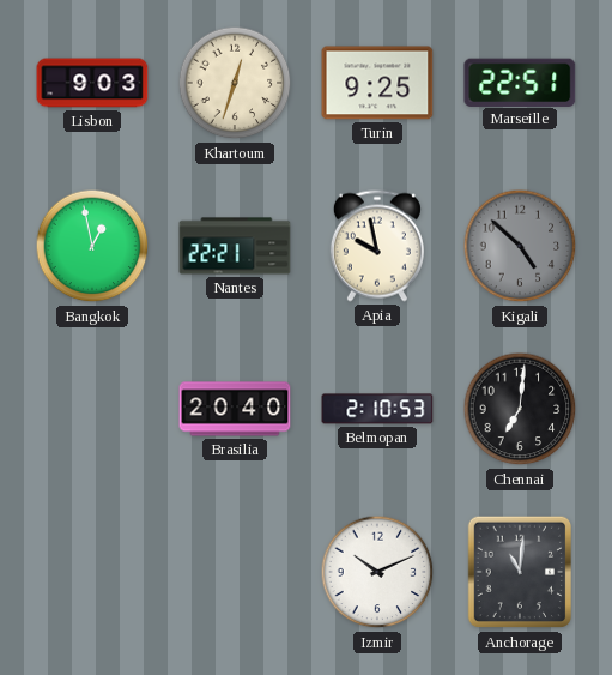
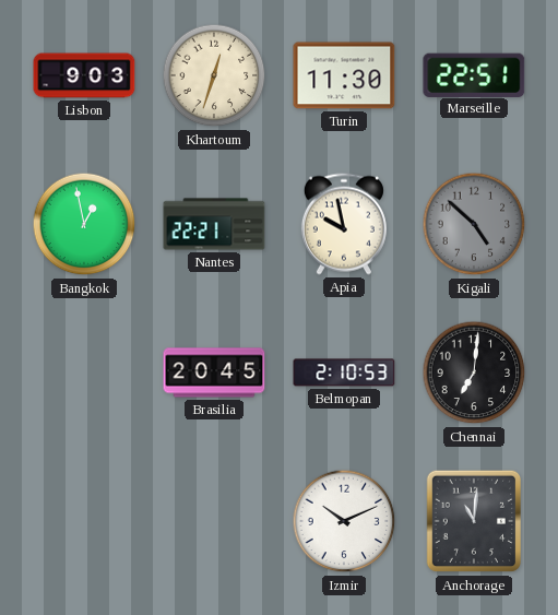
Turin: 9:25 -> 11:30
Brasilia: 20:40 -> 20:45
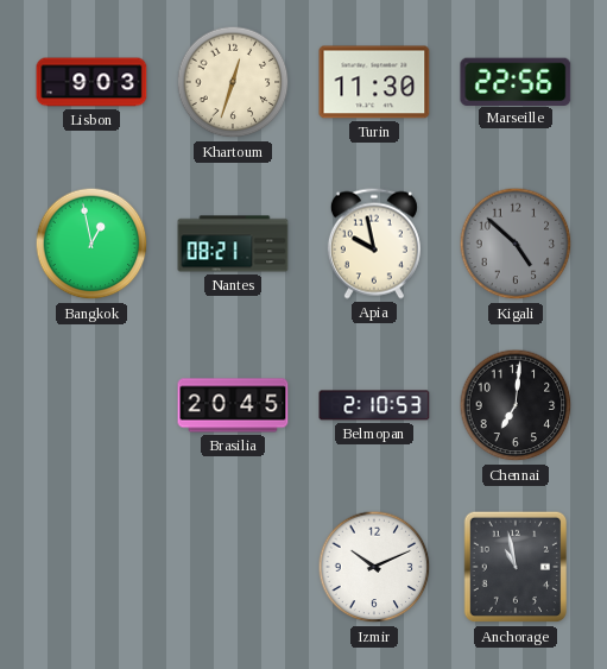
Marseille: 22:51 -> 22:56
Nantes: 22:21 -> 08:21
Anchorage: 11:01 -> 10:58
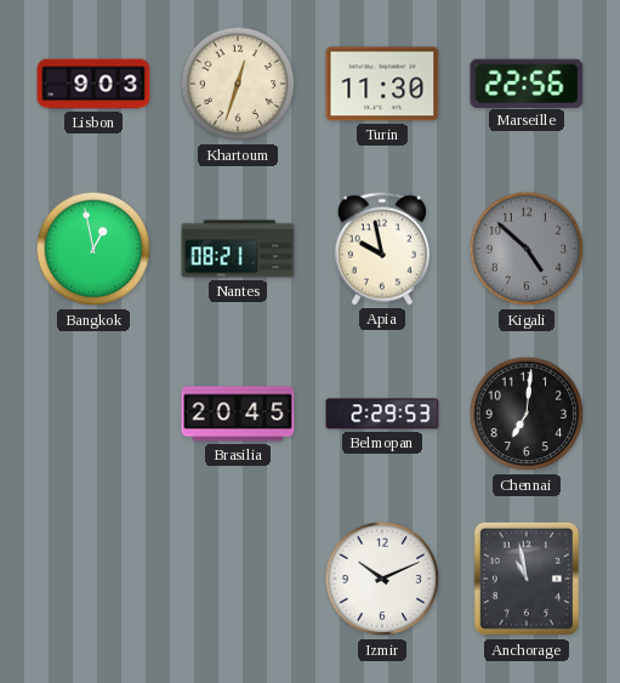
Belmopan: 2:10 -> 2:29
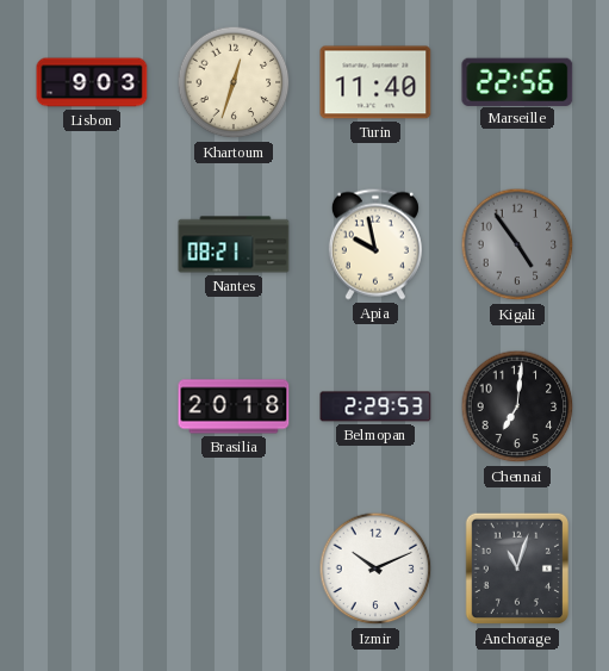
Turin: 11:30 -> 11:40
Bangkok: 12:58 -> none
Kigali: 4:52 -> 4:54
Brasilia: 20:45 -> 20:18
Anchorage: 10:58 -> 11:03
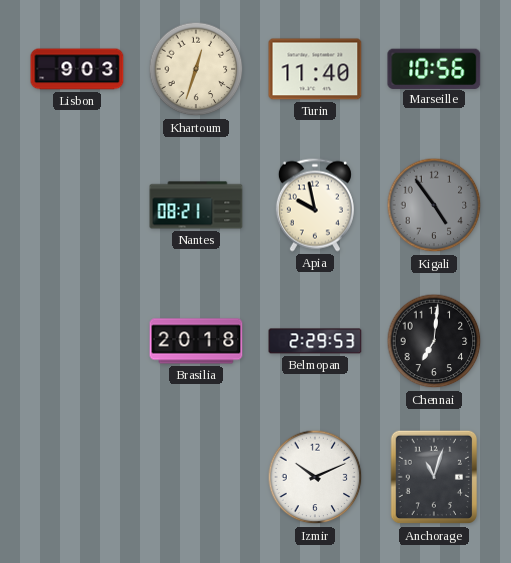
Marseille: 22:56 -> 10:56
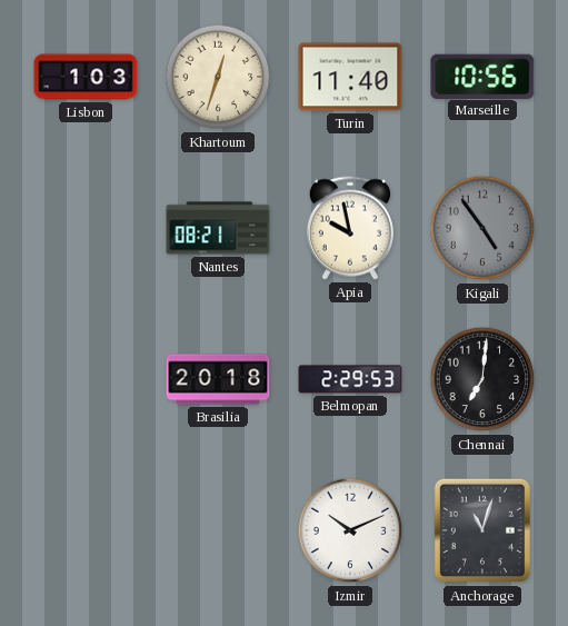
Lisbon: 9:03 -> 1:03
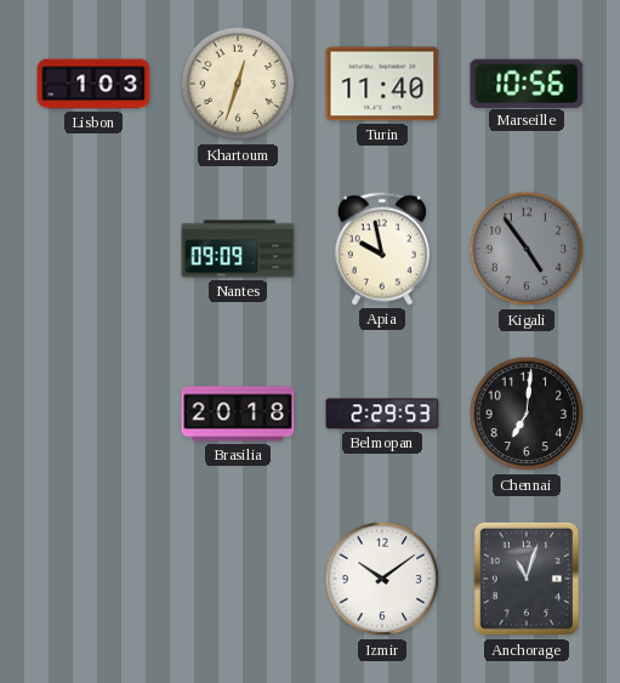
Nantes: 08:21 -> 09:09
Izmir: 10:11 -> 10:09
